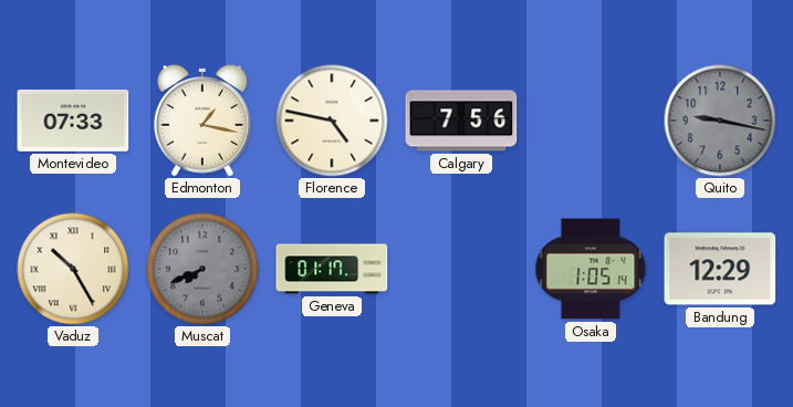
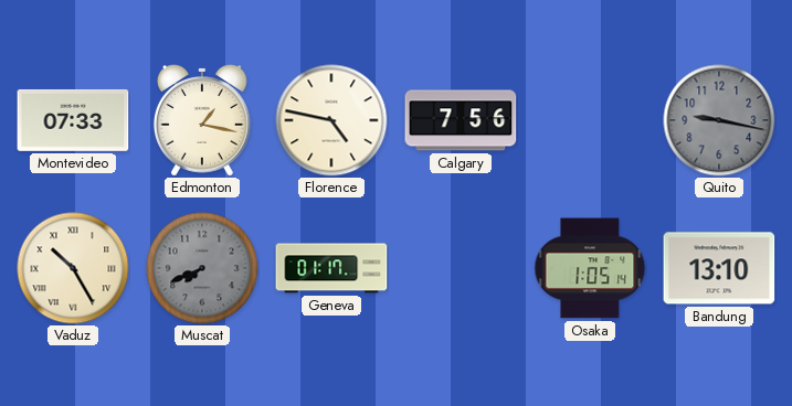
Bandung: 12:29 -> 13:10
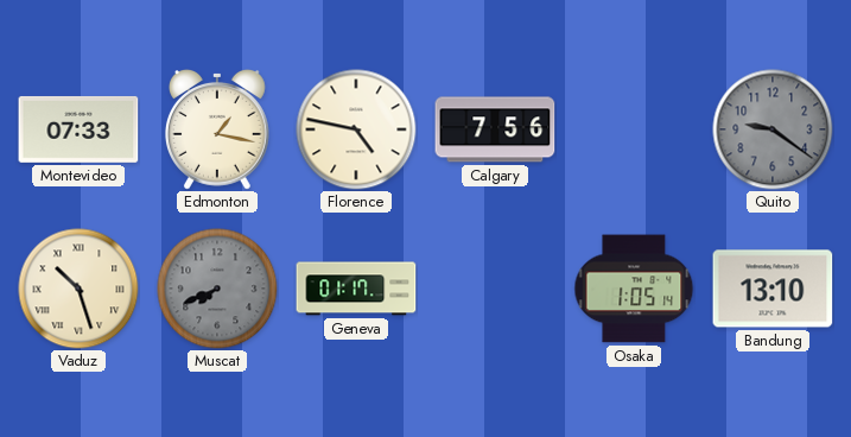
Quito: 9:17 -> 9:21
Vaduz: 10:25 -> 10:27
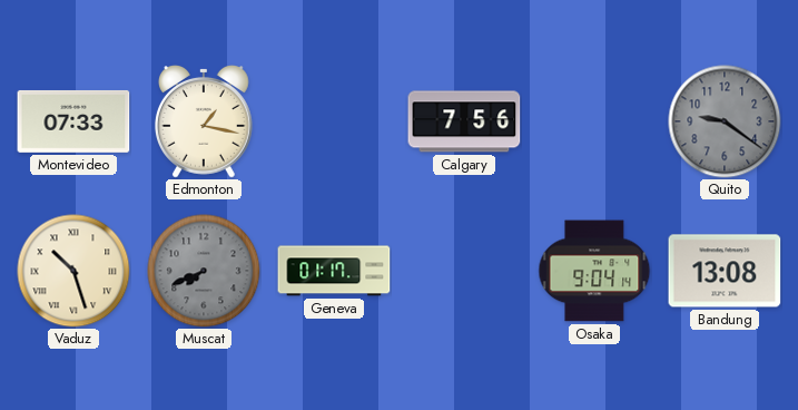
Florence: 4:47 -> none
Osaka: 1:05 -> 9:04
Bandung: 13:10 -> 13:08
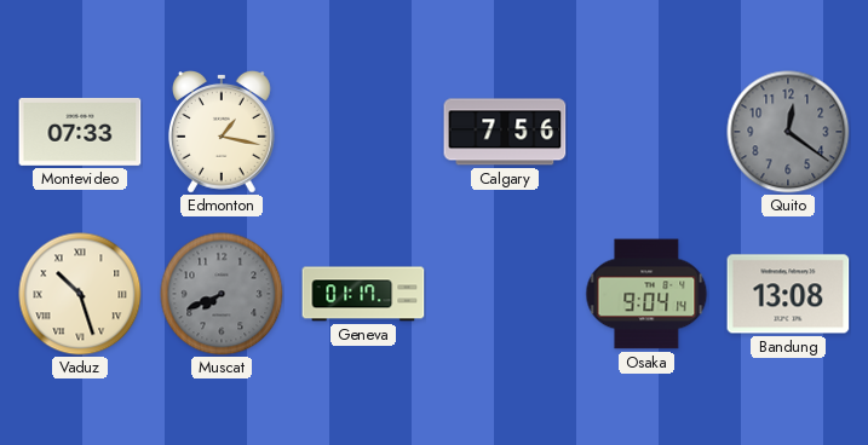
Quito: 9:21 -> 12:21
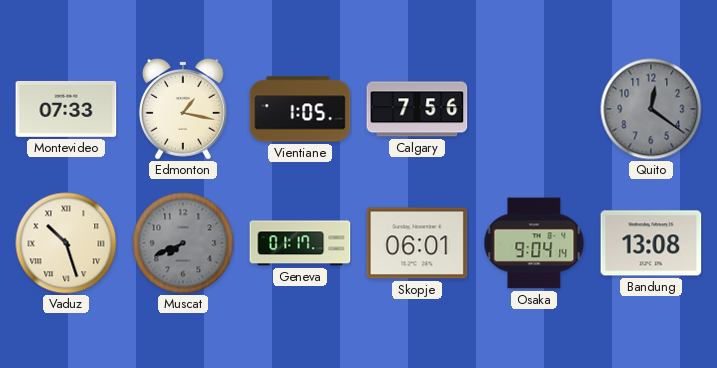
Vientiane: none -> 1:05
Skopje: none -> 06:01
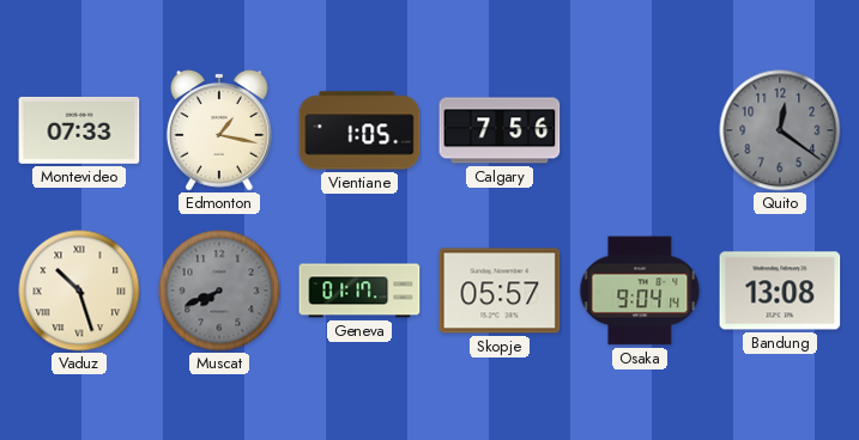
Skopje: 06:01 -> 05:57
